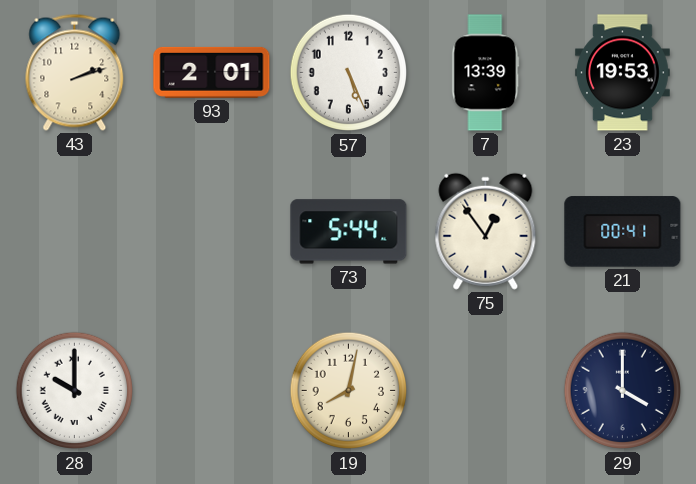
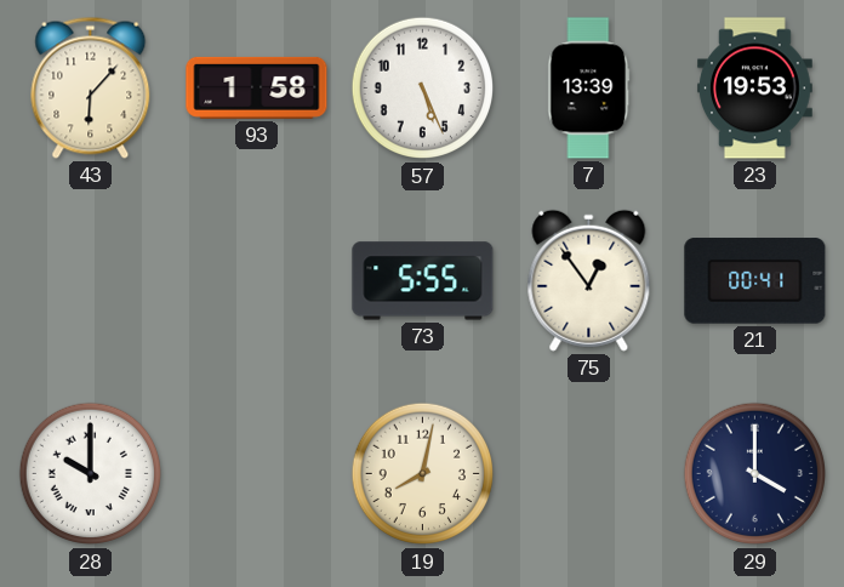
43: 2:12 -> 6:07
93: 2:01 -> 1:58
73: 5:44 -> 5:55
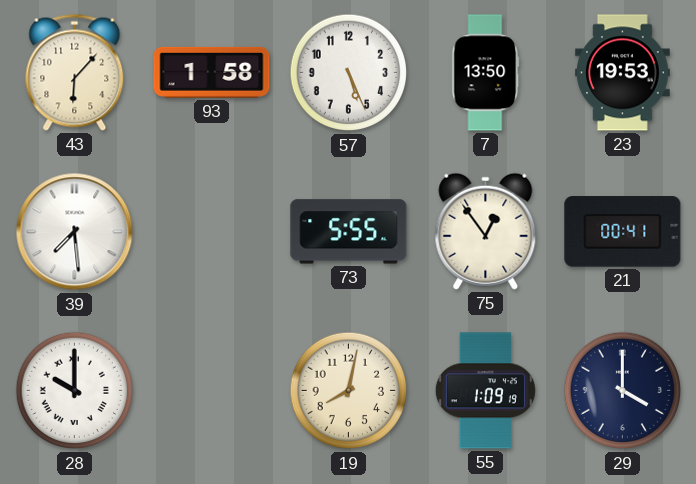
7: 13:39 -> 13:50
39: none -> 7:29
55: none -> 1:09
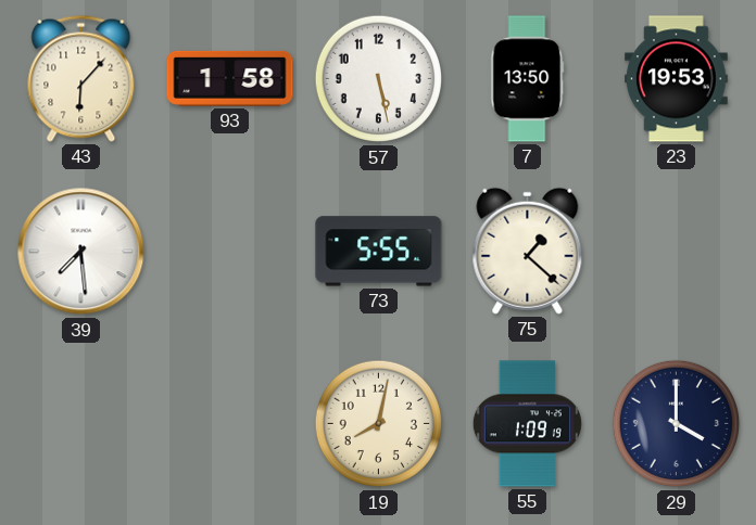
57: 5:26 -> 5:28
75: 12:54 -> 1:22
21: 00:41 -> none
28: 10:00 -> none
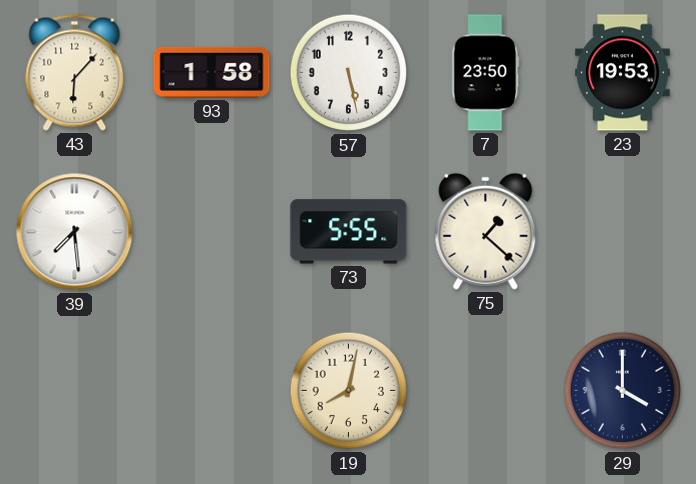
7: 13:50 -> 23:50
55: 1:09 -> none
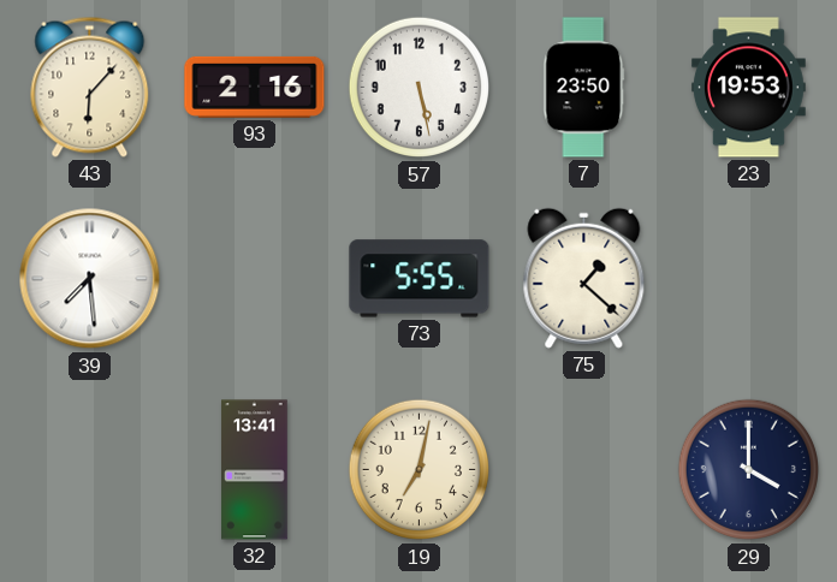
93: 1:58 -> 2:16
32: none -> 13:41
19: 8:02 -> 7:02
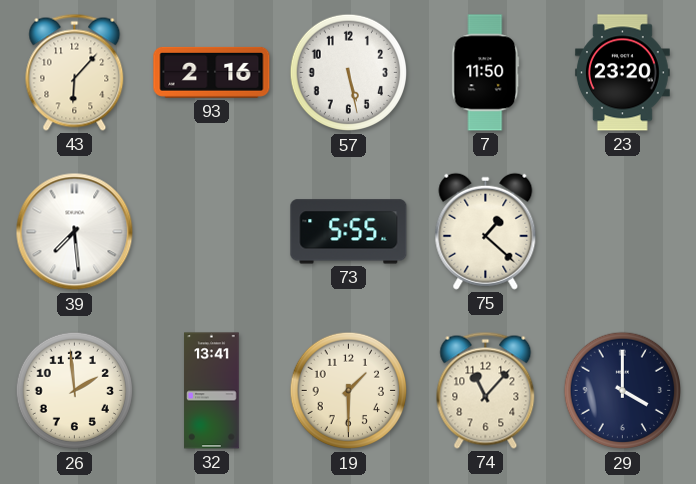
7: 23:50 -> 11:50
23: 19:53 -> 23:20
26: none -> 1:59
19: 7:02 -> 1:30
74: none -> 11:07
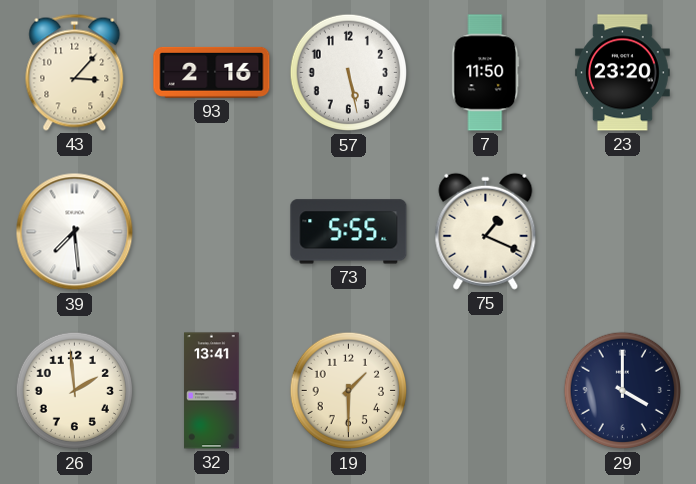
43: 6:07 -> 3:07
75: 1:22 -> 1:19
74: 11:07 -> none
